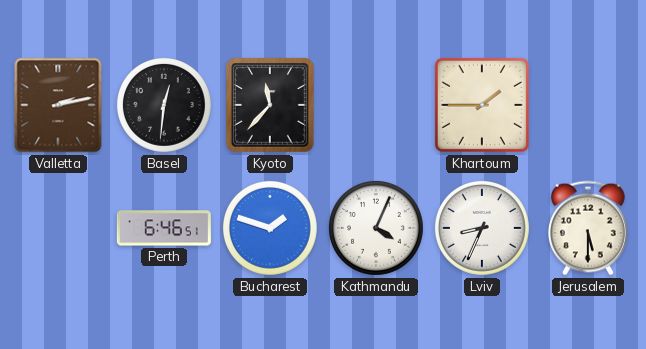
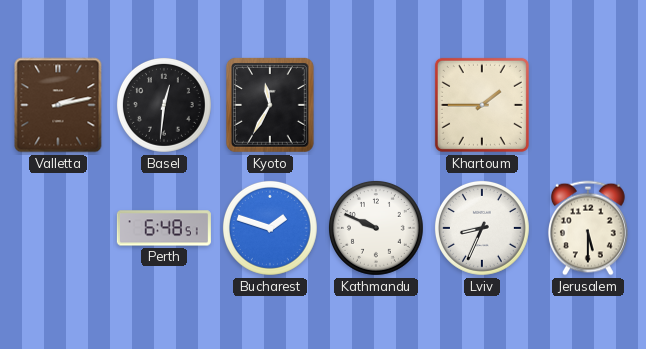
Kyoto: 11:37 -> 11:35
Perth: 6:46 -> 6:48
Kathmandu: 4:04 -> 9:49
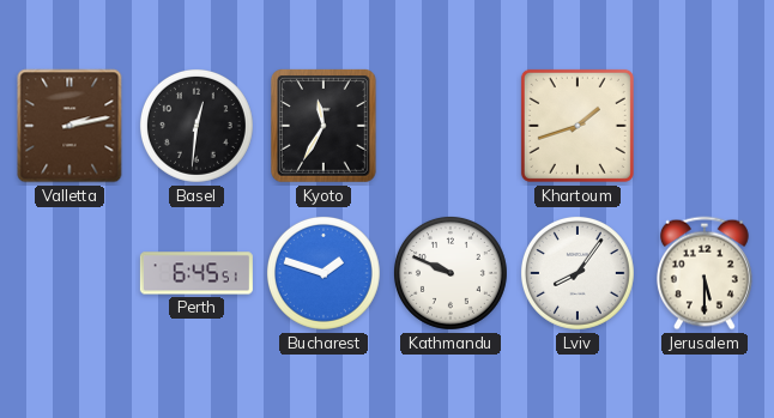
Khartoum: 1:45 -> 1:42
Perth: 6:48 -> 6:45
Lviv: 8:34 -> 8:06
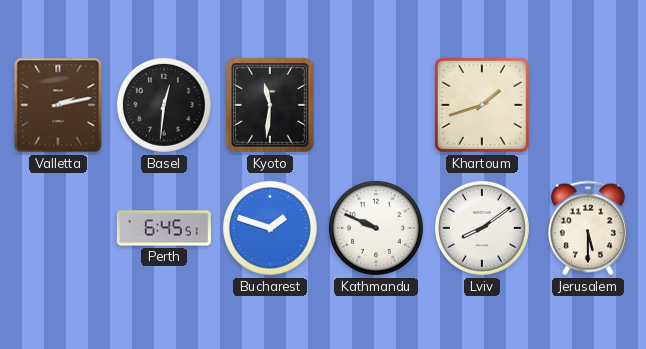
Kyoto: 11:35 -> 11:31
Lviv: 8:06 -> 8:09
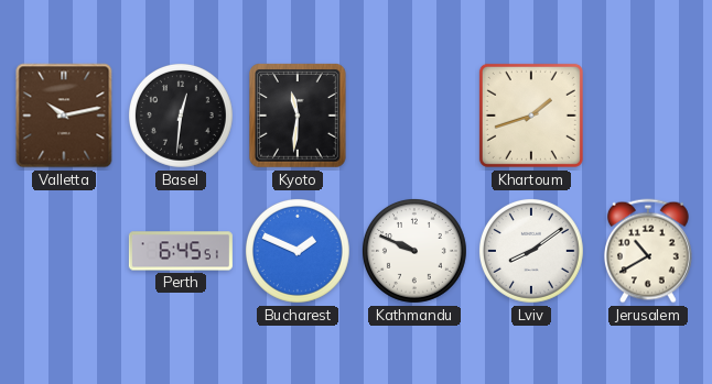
Valletta: 2:13 -> 10:13
Bucharest: 1:48 -> 1:49
Jerusalem: 5:30 -> 10:40
